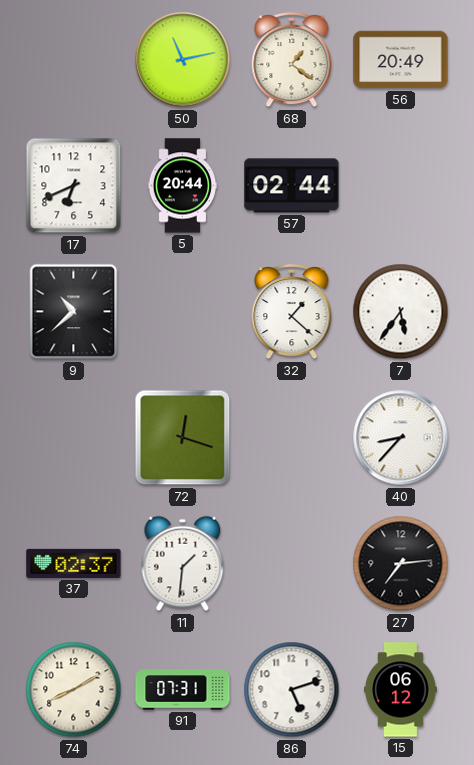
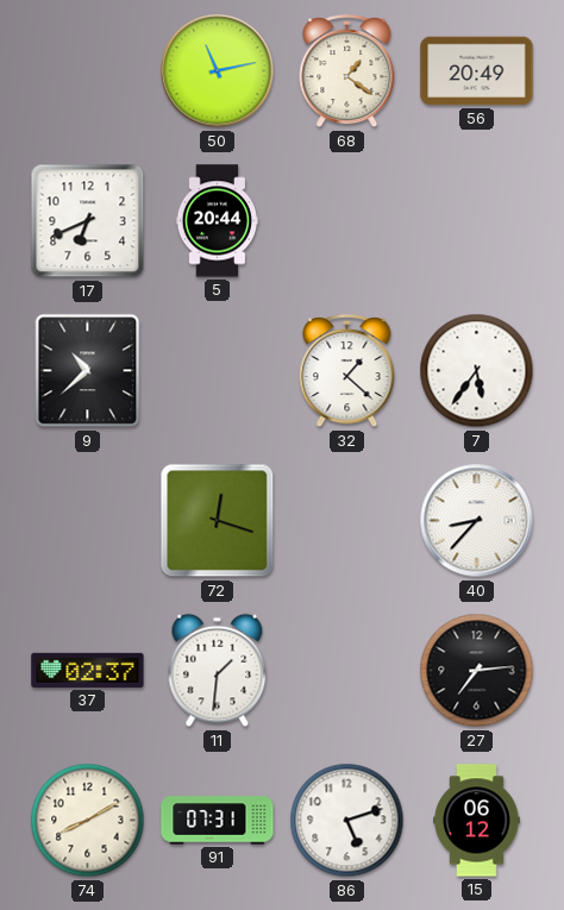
57: 02:44 -> none
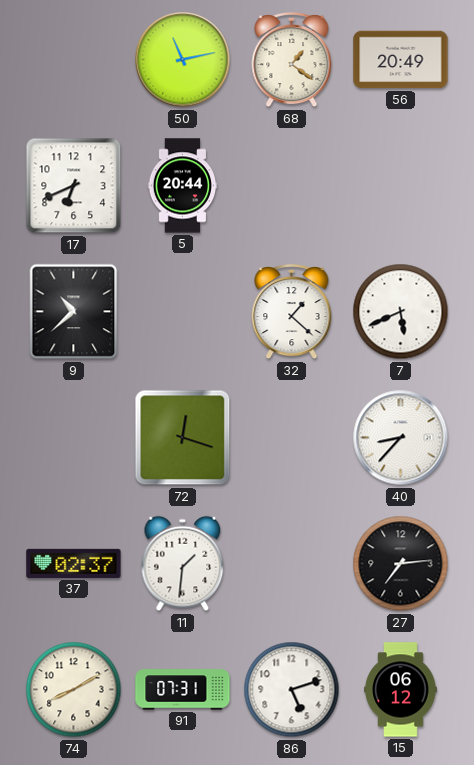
7: 5:36 -> 5:41
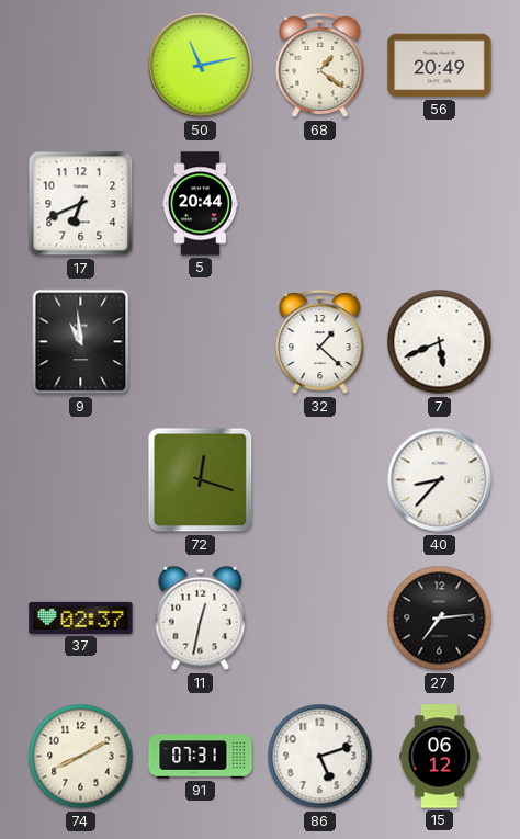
9: 10:38 -> 10:59
11: 1:31 -> 12:32
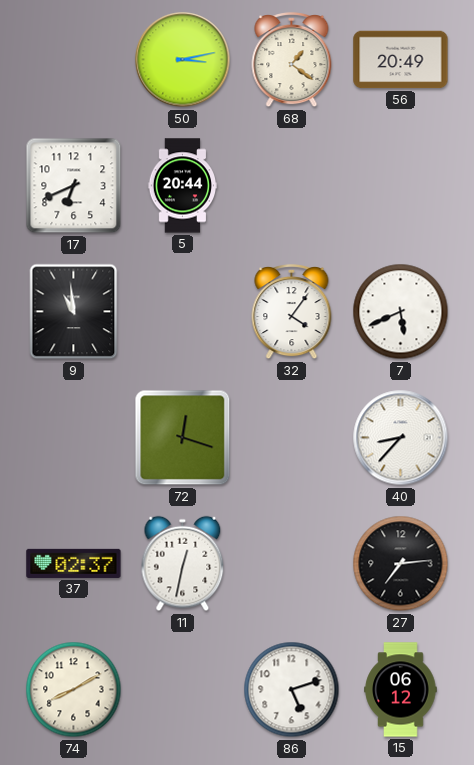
50: 11:13 -> 3:13
32: 1:22 -> 4:06
91: 07:31 -> none
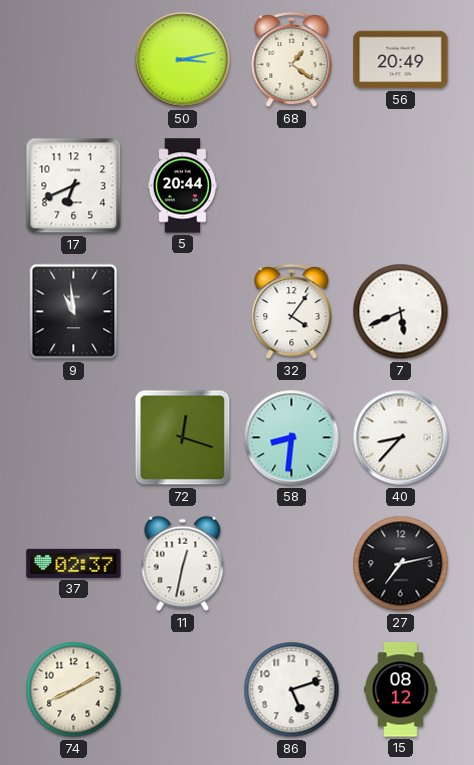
58: none -> 8:31
27: 7:14 -> 7:13
15: 06:12 -> 08:12
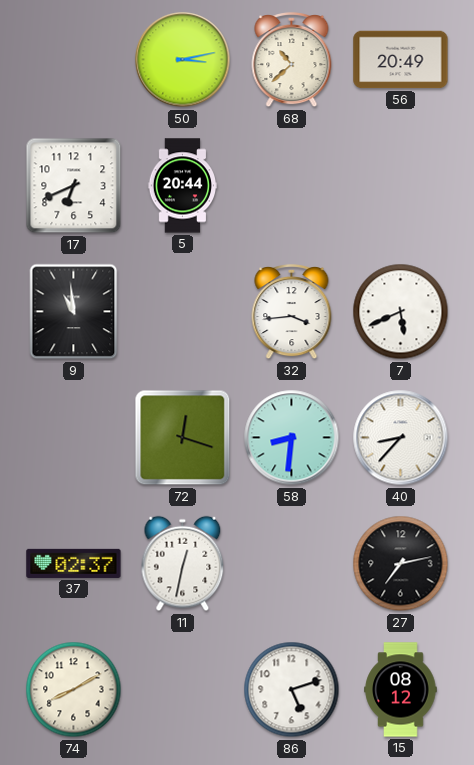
68: 1:21 -> 10:38
32: 4:06 -> 3:44
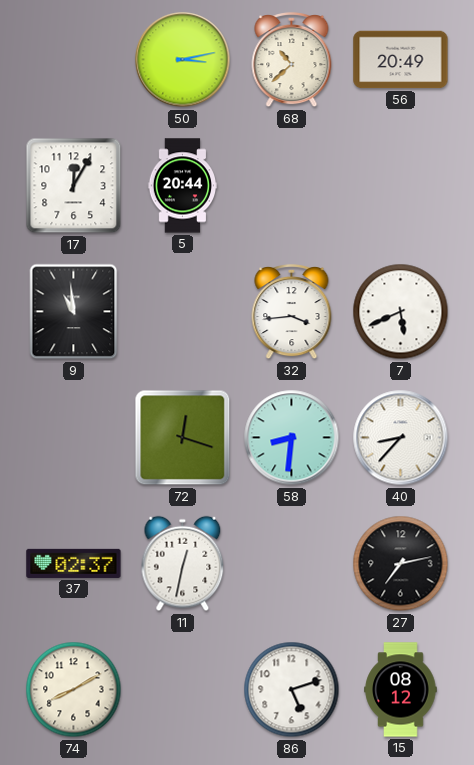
17: 6:41 -> 12:05
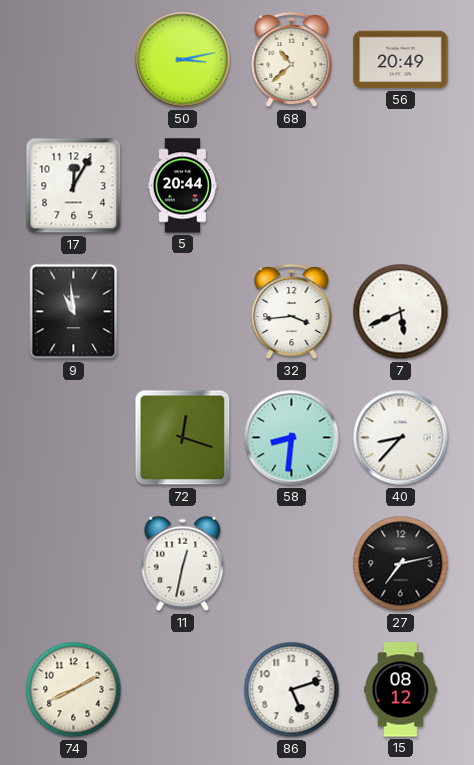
37: 02:37 -> none
